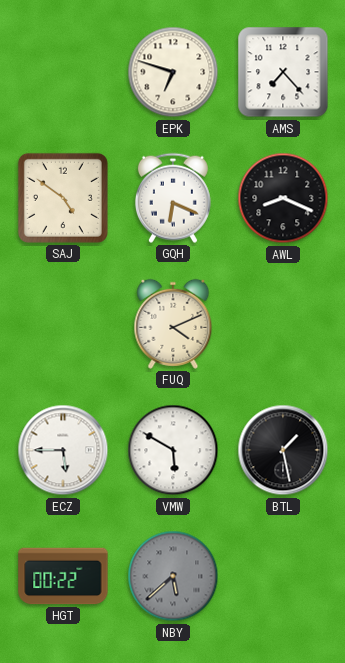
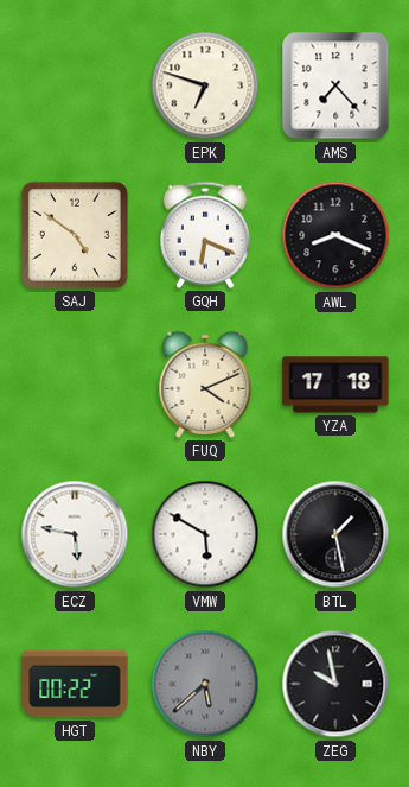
YZA: none -> 17:18
ECZ: 5:45 -> 5:47
ZEG: none -> 9:58
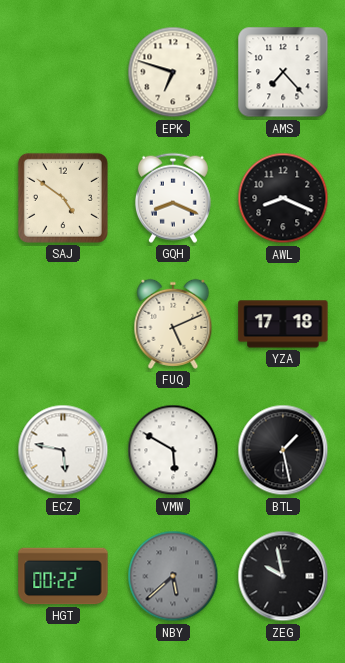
GQH: 6:19 -> 8:19
FUQ: 4:11 -> 5:11
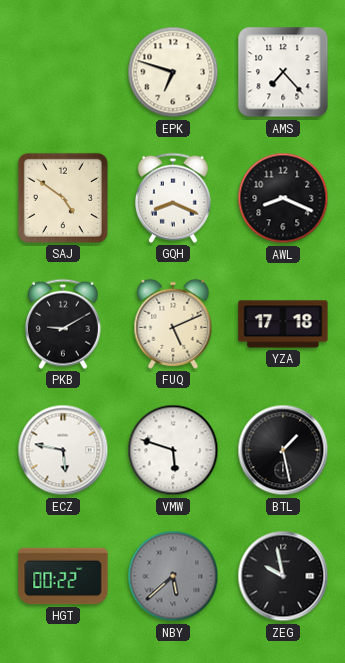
PKB: none -> 9:10
VMW: 5:50 -> 5:48
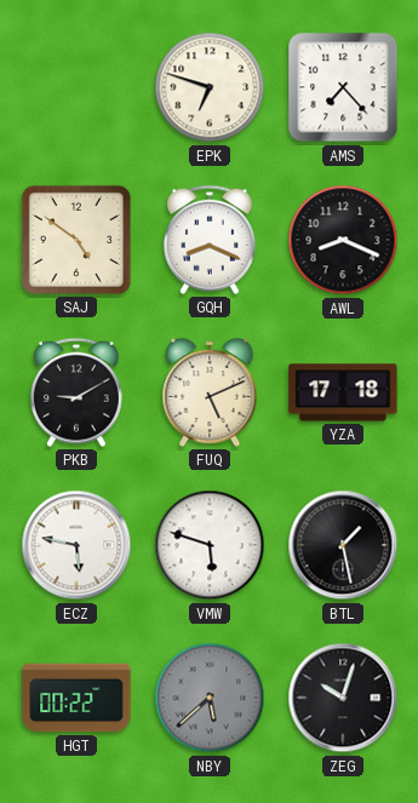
ZEG: 9:58 -> 10:03
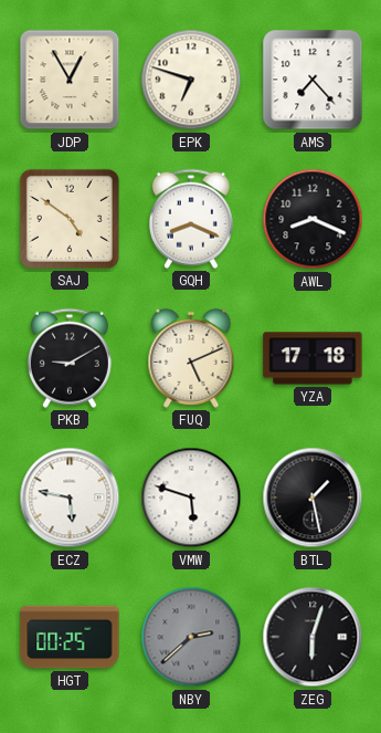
JDP: none -> 12:55
HGT: 00:22 -> 00:25
NBY: 5:38 -> 2:38
ZEG: 10:03 -> 6:03
